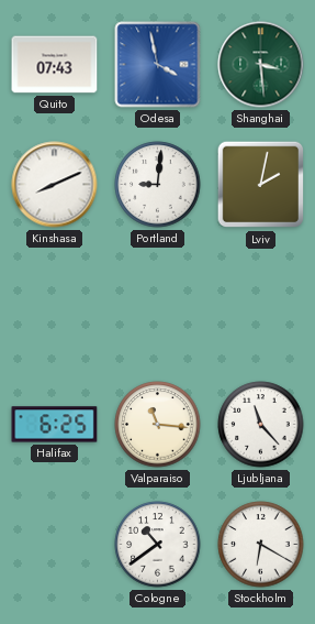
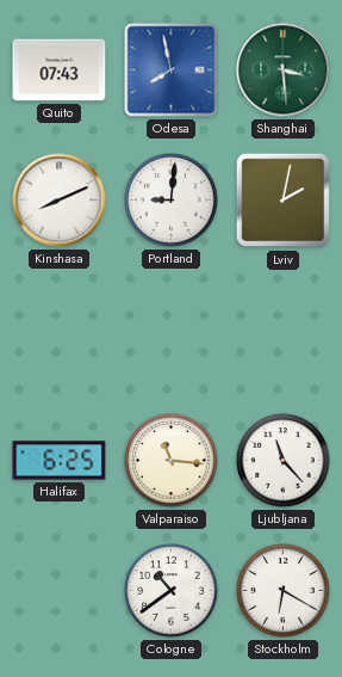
Odesa: 3:58 -> 7:58
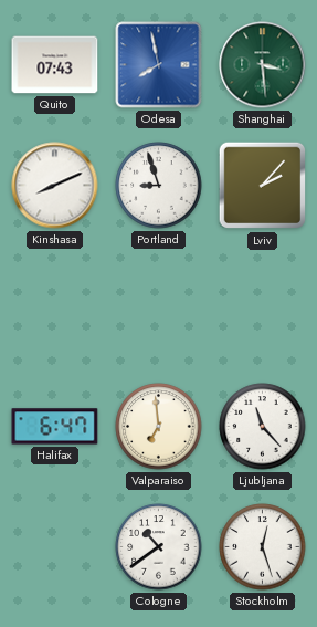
Portland: 9:01 -> 8:57
Lviv: 2:02 -> 2:07
Halifax: 6:25 -> 6:47
Valparaiso: 11:16 -> 6:59
Stockholm: 6:20 -> 12:27
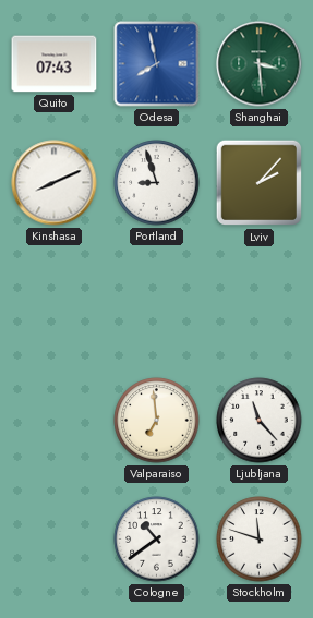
Halifax: 6:47 -> none
Stockholm: 12:27 -> 11:48
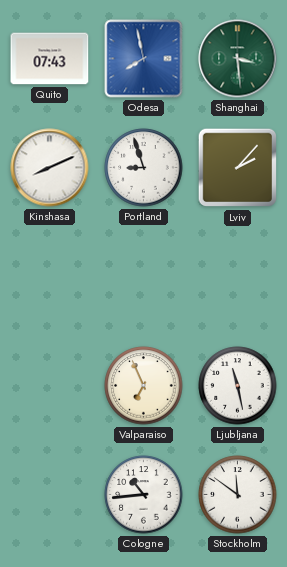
Valparaiso: 6:59 -> 6:56
Ljubljana: 11:23 -> 11:28
Cologne: 10:39 -> 10:44
Stockholm: 11:48 -> 11:51
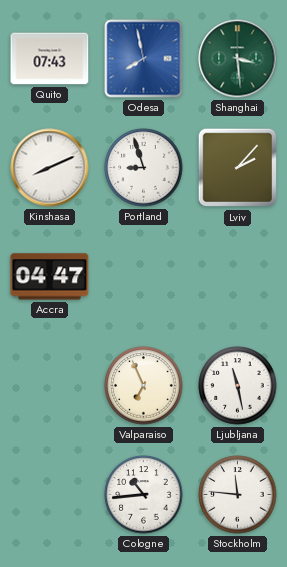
Accra: none -> 04:47
Stockholm: 11:51 -> 11:46
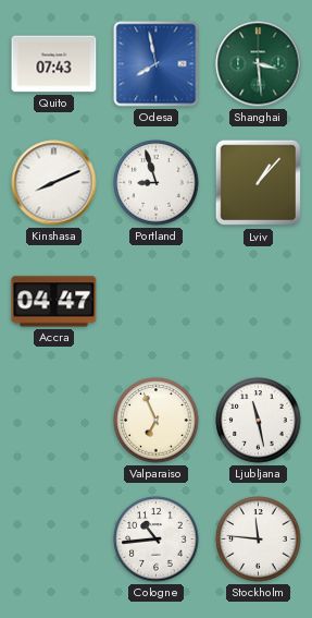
Lviv: 2:07 -> 1:07
